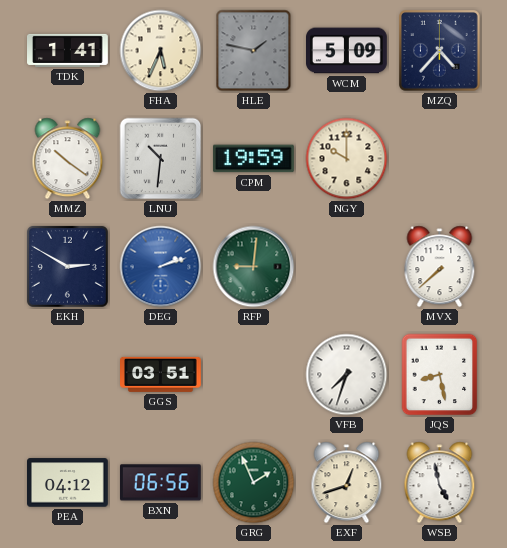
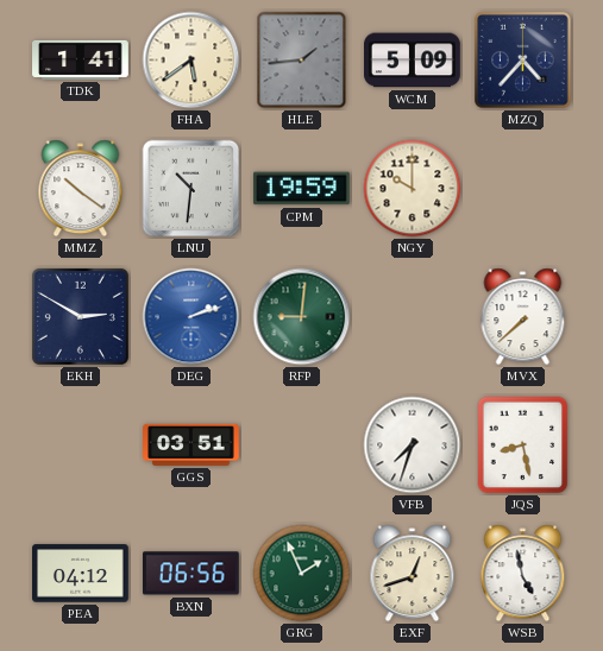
FHA: 5:34 -> 5:39
HLE: 1:47 -> 1:44
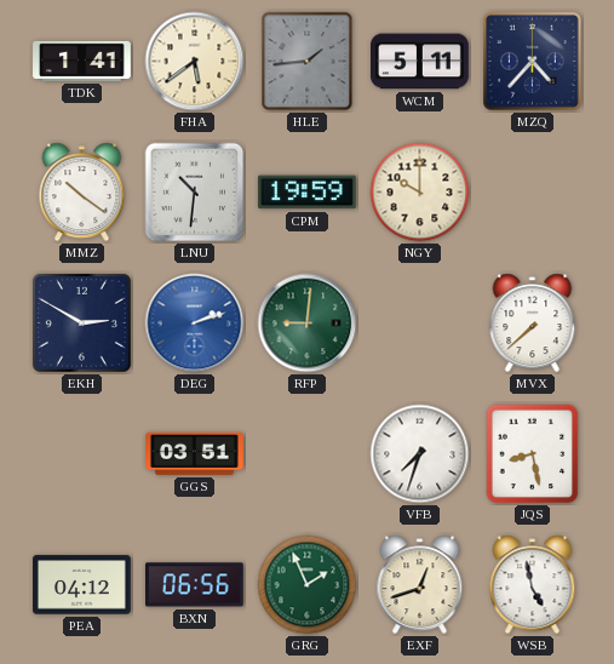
WCM: 5:09 -> 5:11
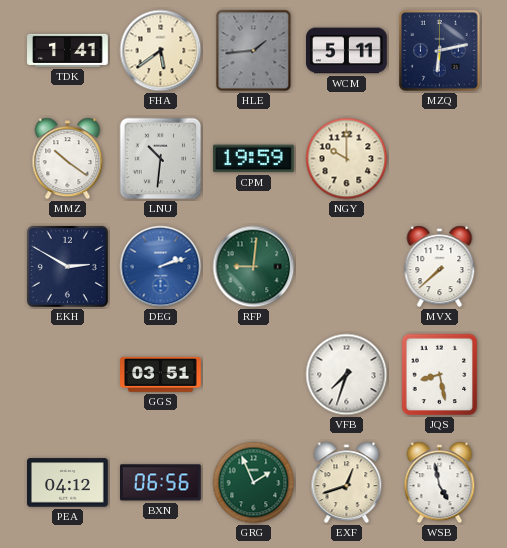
MZQ: 4:37 -> 6:13
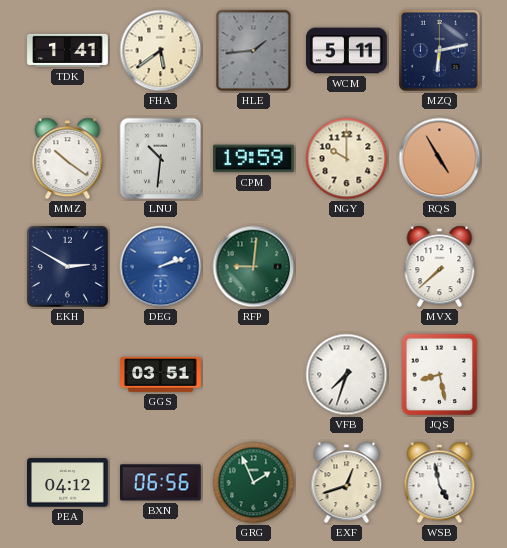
RQS: none -> 4:55
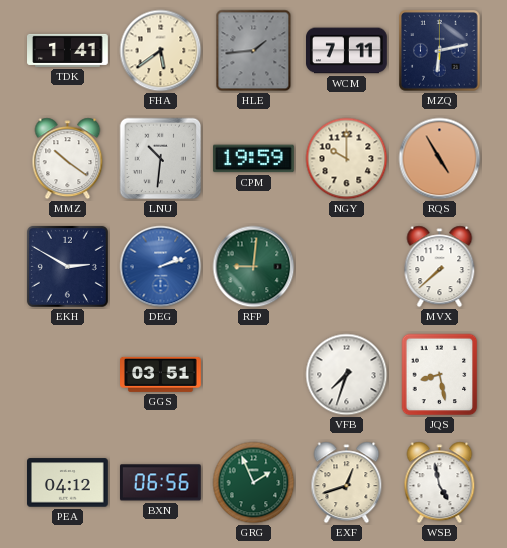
WCM: 5:11 -> 7:11
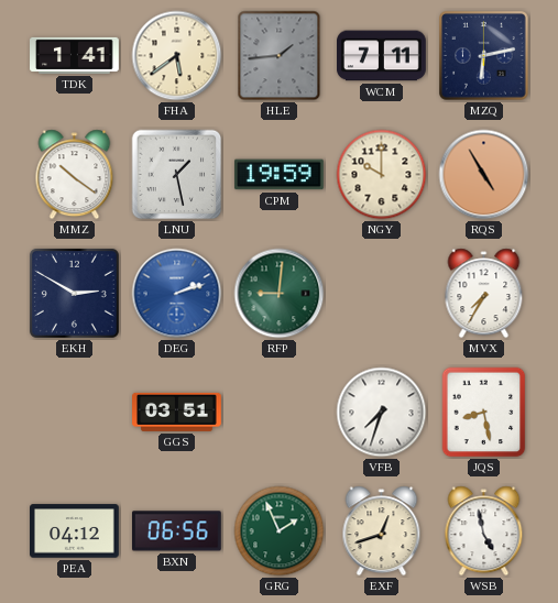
LNU: 10:31 -> 1:28
MVX: 7:38 -> 7:35
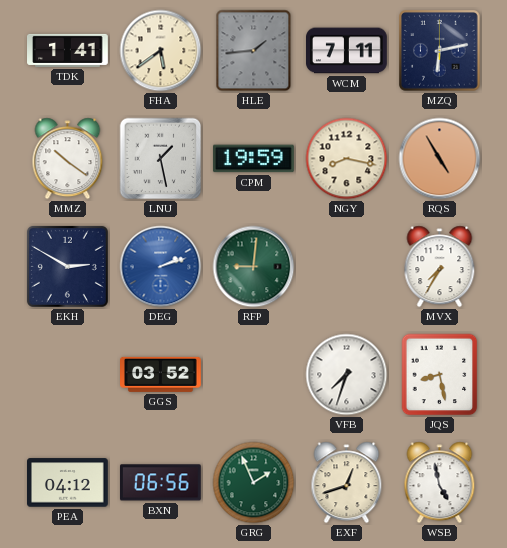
NGY: 10:00 -> 8:17
GGS: 03:51 -> 03:52
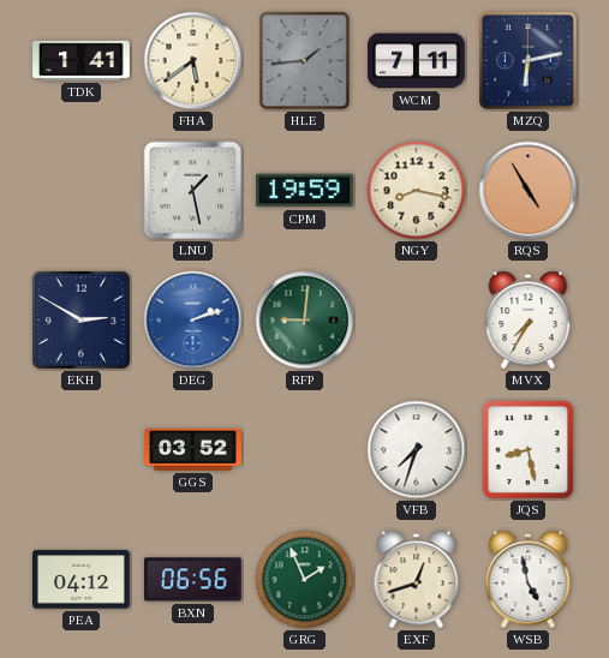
MMZ: 10:21 -> none
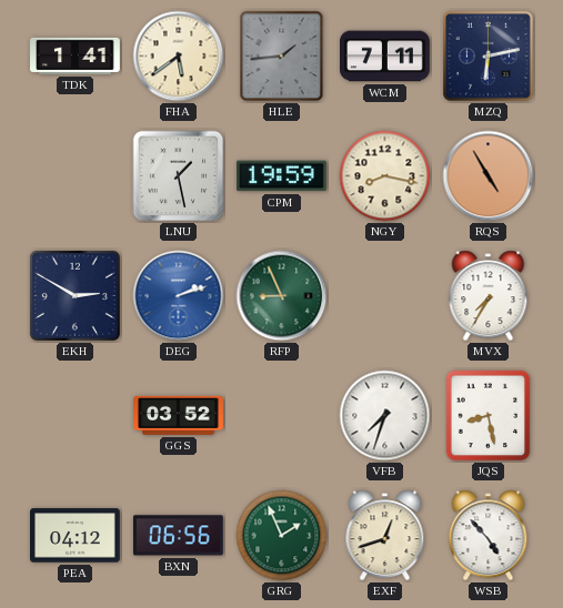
RFP: 9:01 -> 8:56
WSB: 4:58 -> 4:53
